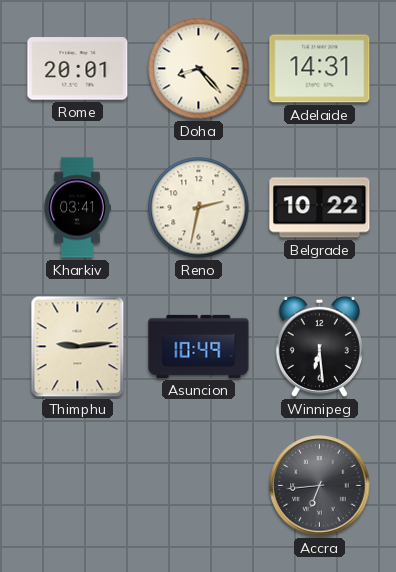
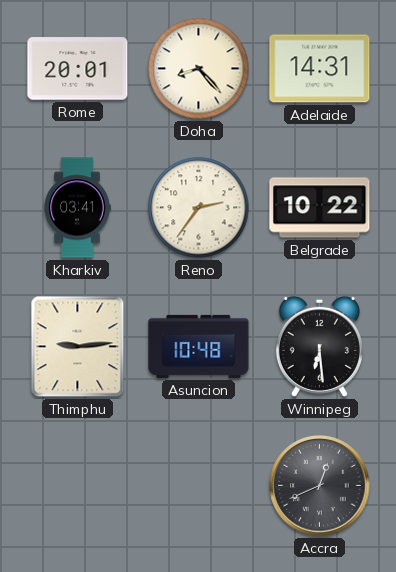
Reno: 2:32 -> 2:36
Asuncion: 10:49 -> 10:48
Accra: 6:44 -> 12:41
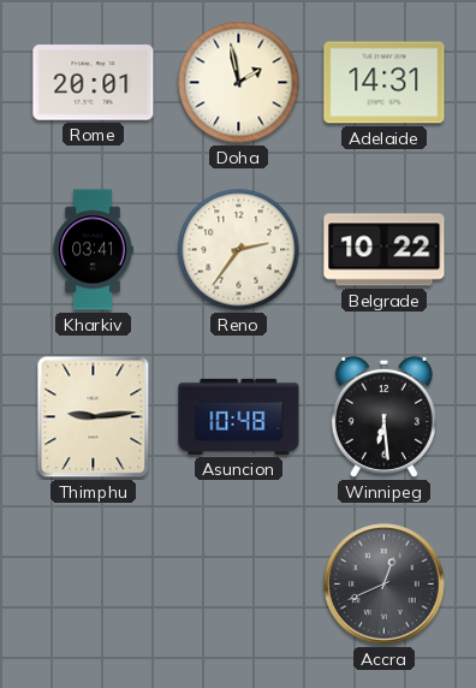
Doha: 8:23 -> 1:58
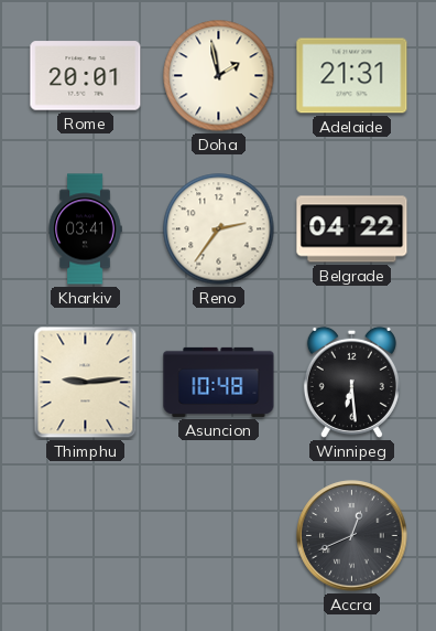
Adelaide: 14:31 -> 21:31
Belgrade: 10:22 -> 04:22
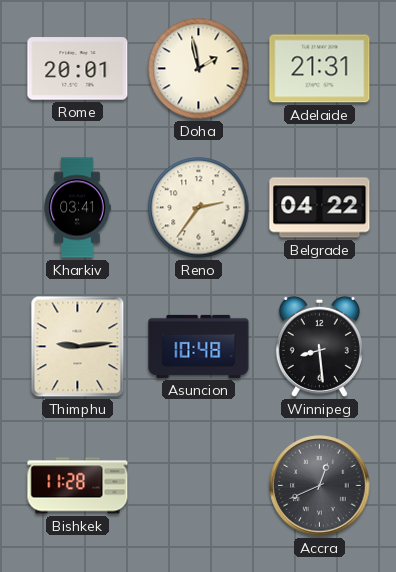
Winnipeg: 6:29 -> 8:29
Bishkek: none -> 11:28
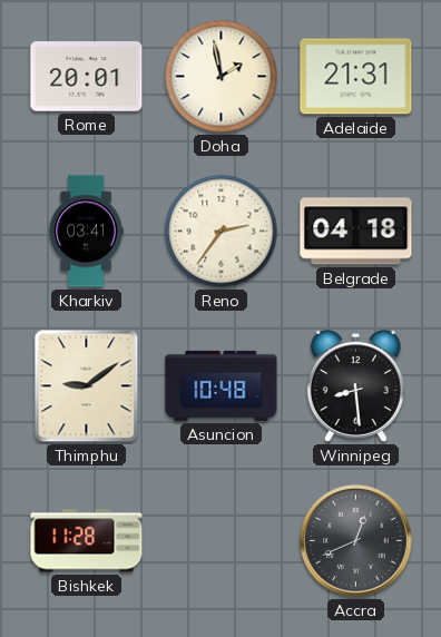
Belgrade: 04:22 -> 04:18
Thimphu: 9:14 -> 9:09
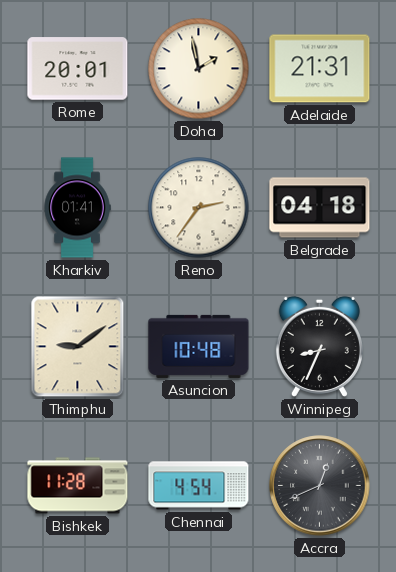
Kharkiv: 03:41 -> 01:41
Winnipeg: 8:29 -> 8:34
Chennai: none -> 4:54
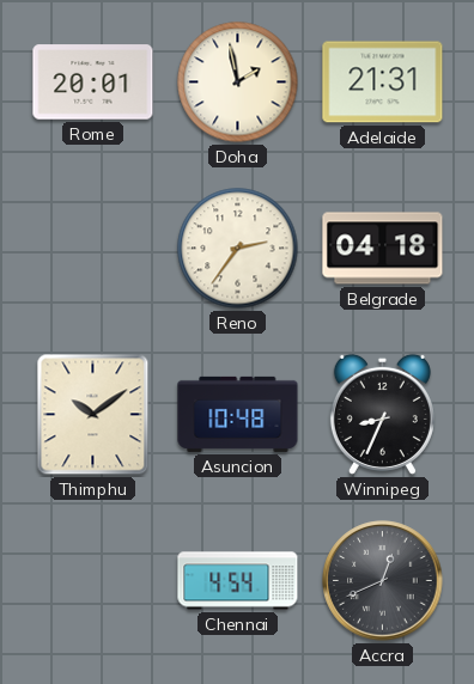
Kharkiv: 01:41 -> none
Thimphu: 9:09 -> 10:09
Bishkek: 11:28 -> none
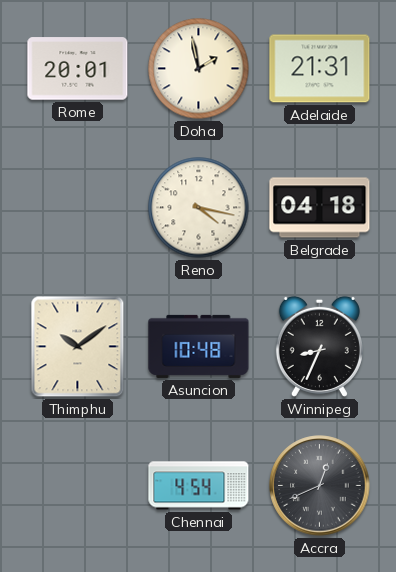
Reno: 2:36 -> 4:17
